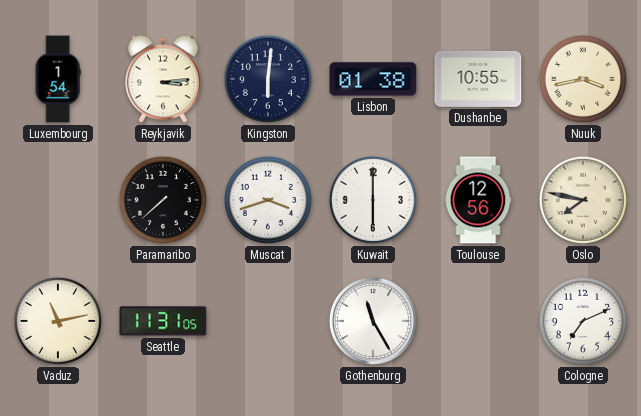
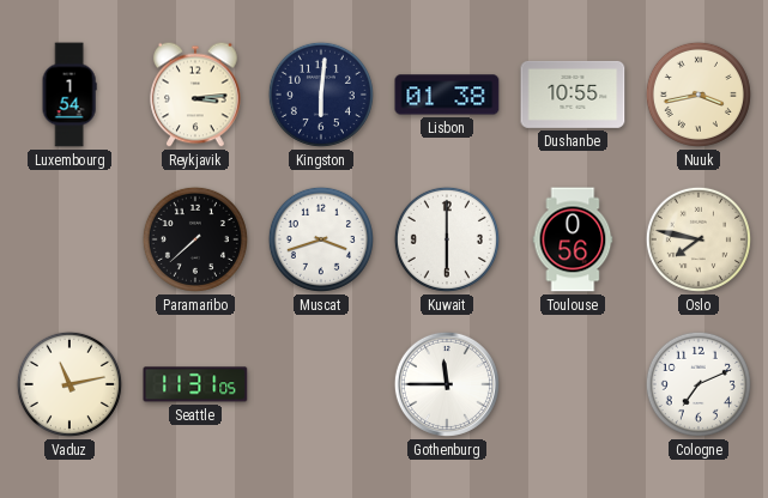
Toulouse: 12:56 -> 0:56
Gothenburg: 11:25 -> 11:45
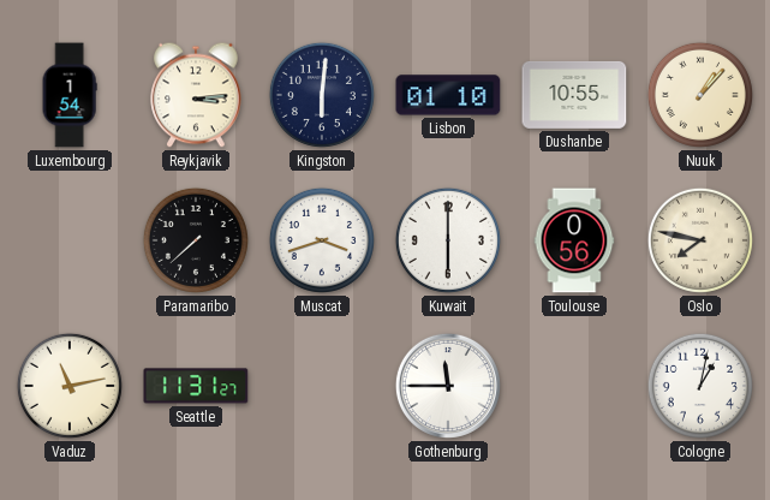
Lisbon: 01:38 -> 01:10
Nuuk: 3:43 -> 1:07
Seattle: 11:31:05 -> 11:31:27
Cologne: 7:11 -> 1:02
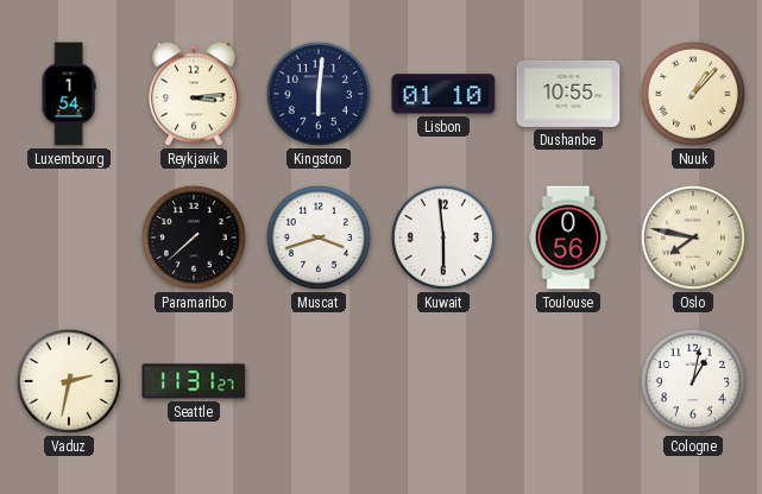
Kuwait: 6:00 -> 5:59
Vaduz: 11:13 -> 2:32
Gothenburg: 11:45 -> none
